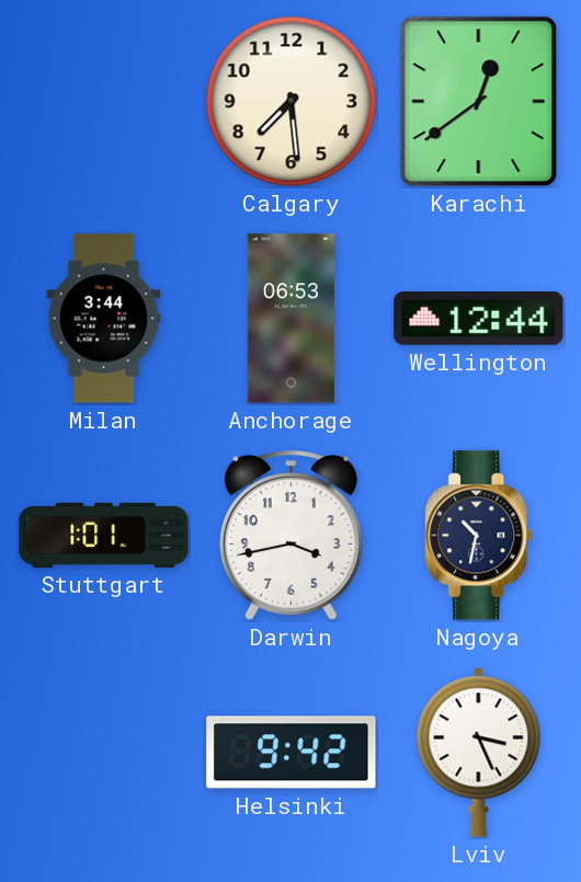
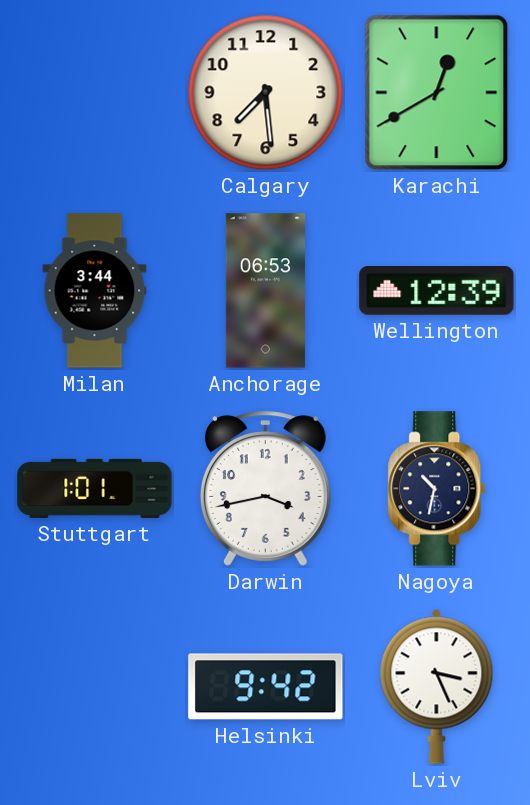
Karachi: 12:39 -> 12:40
Wellington: 12:44 -> 12:39
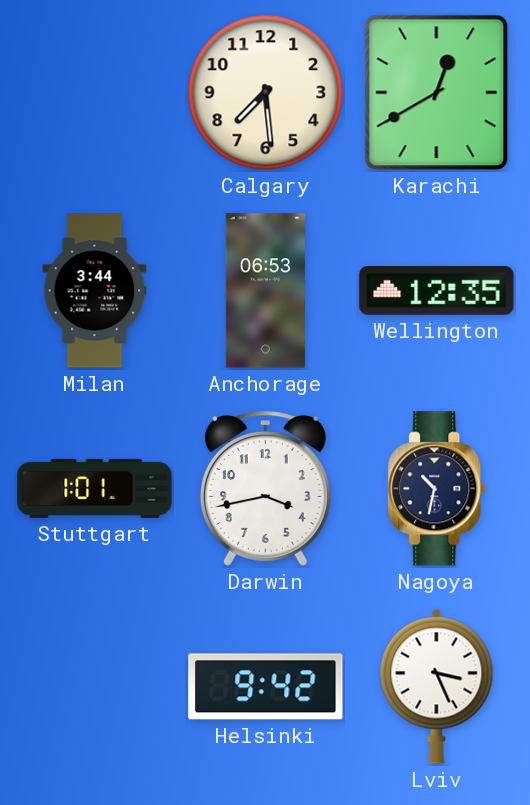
Wellington: 12:39 -> 12:35
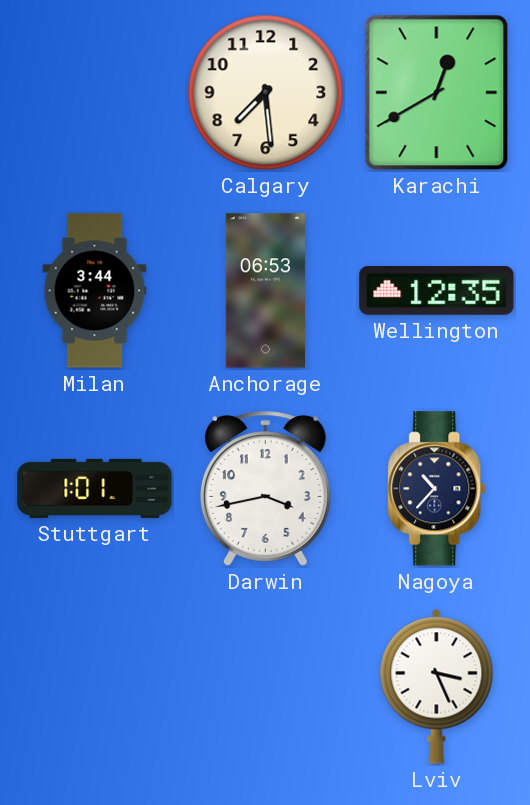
Nagoya: 10:32 -> 10:37
Helsinki: 9:42 -> none
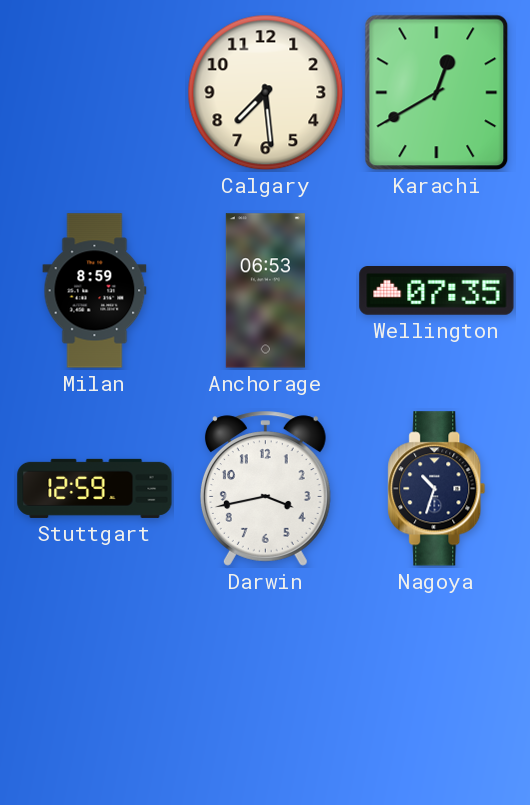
Milan: 3:44 -> 8:59
Wellington: 12:35 -> 07:35
Stuttgart: 1:01 -> 12:59
Nagoya: 10:37 -> 10:33
Lviv: 3:26 -> none
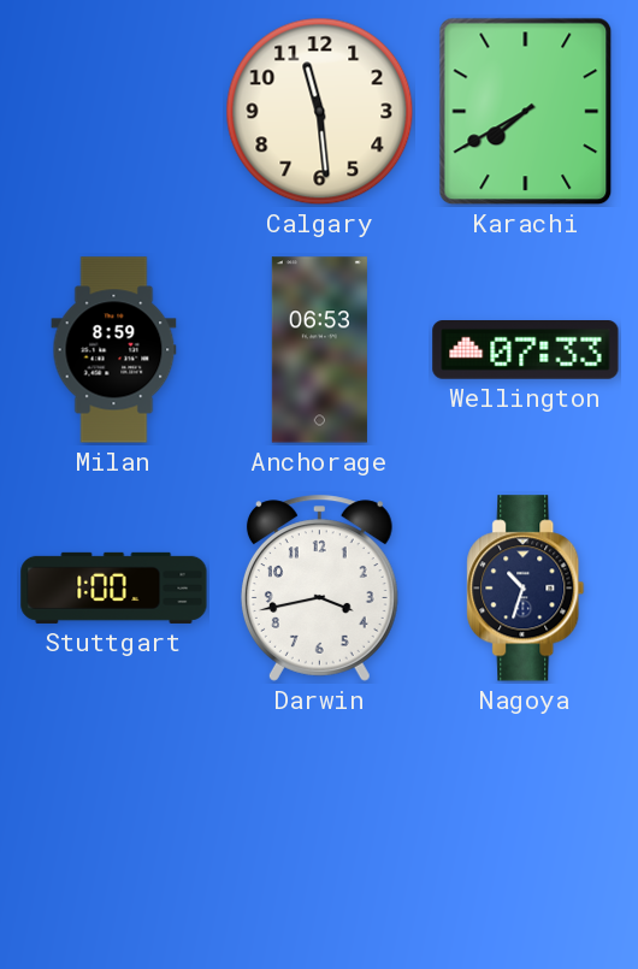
Calgary: 7:29 -> 11:29
Karachi: 12:40 -> 7:40
Wellington: 07:35 -> 07:33
Stuttgart: 12:59 -> 1:00
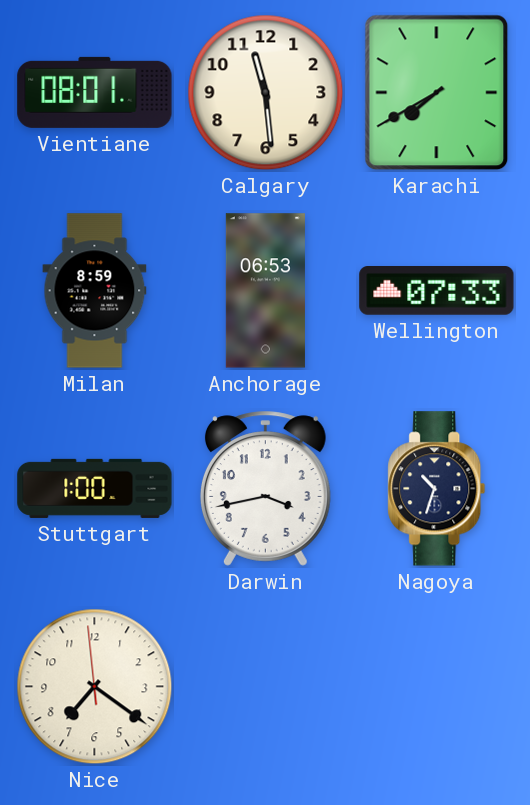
Vientiane: none -> 08:01
Nice: none -> 7:20
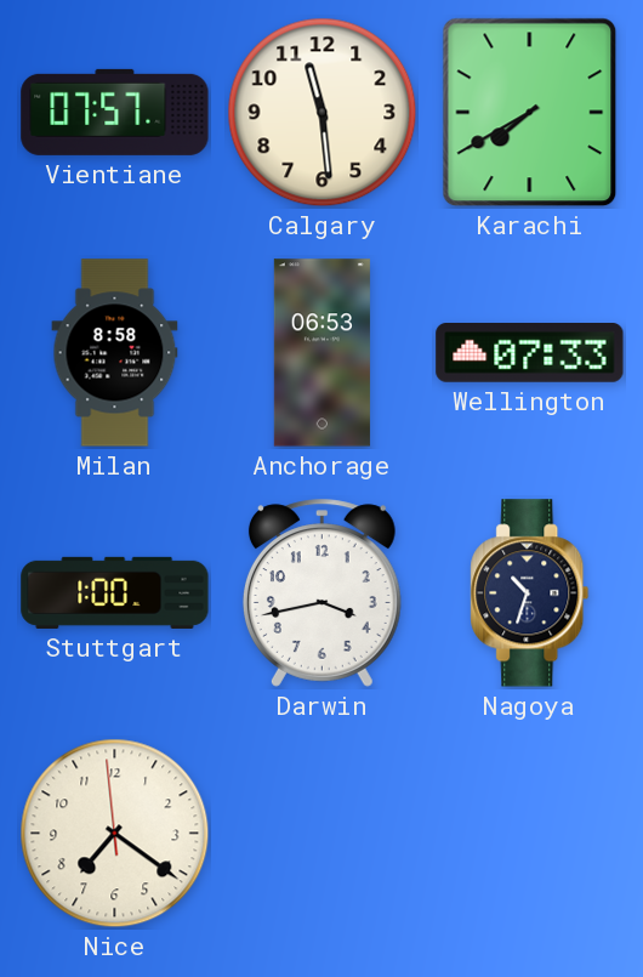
Vientiane: 08:01 -> 07:57
Milan: 8:59 -> 8:58
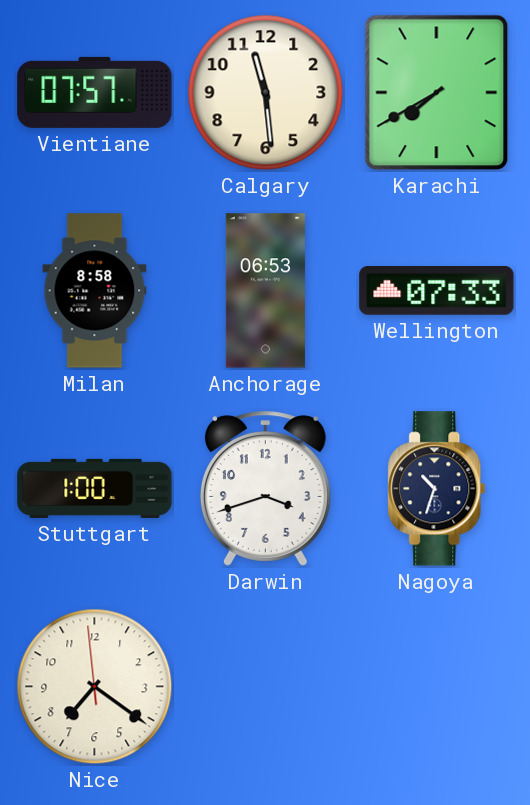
Darwin: 3:43 -> 3:42
